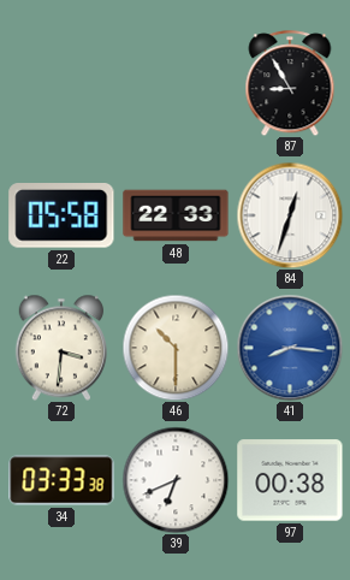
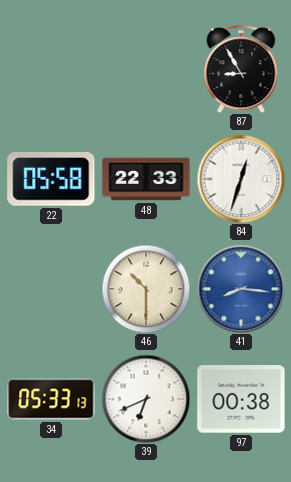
72: 3:31 -> none
34: 03:33 -> 05:33
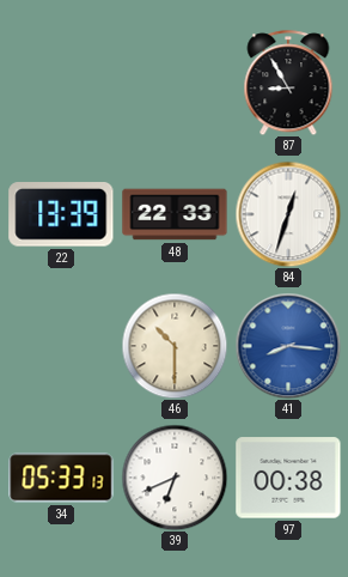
22: 05:58 -> 13:39
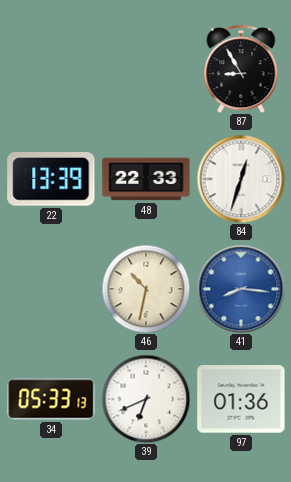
46: 10:30 -> 10:32
97: 00:38 -> 01:36
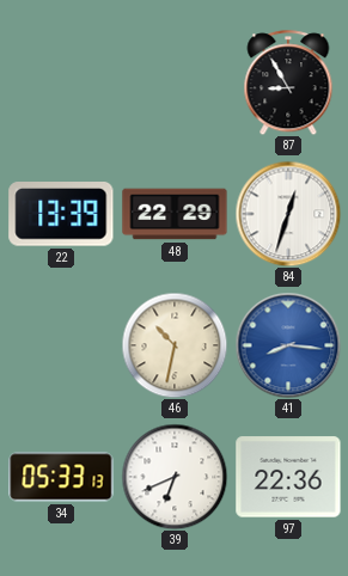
48: 22:33 -> 22:29
97: 01:36 -> 22:36
